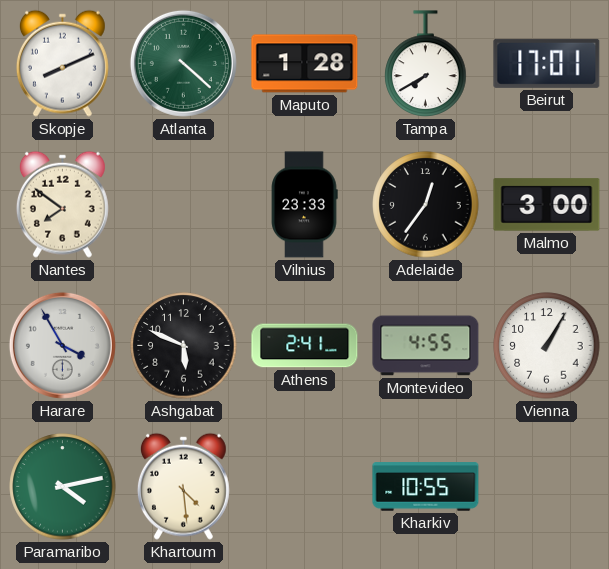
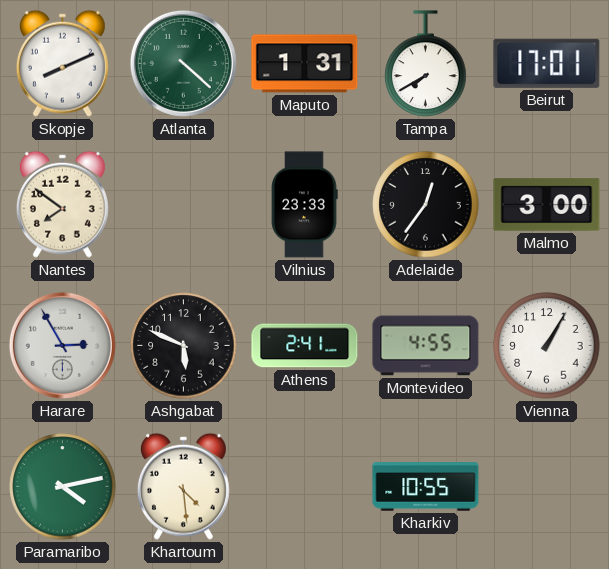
Maputo: 1:28 -> 1:31
Harare: 3:55 -> 2:55
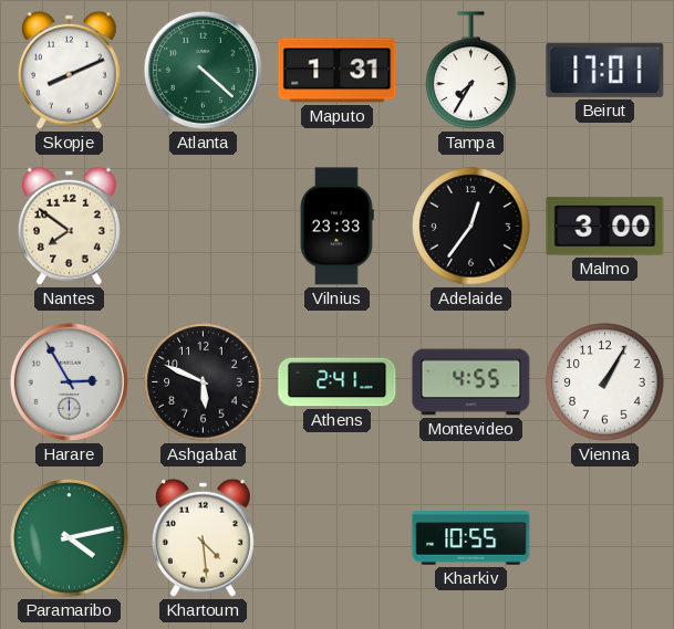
Tampa: 7:40 -> 7:35
